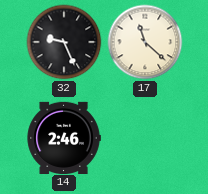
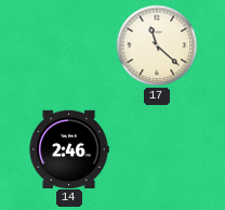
32: 9:26 -> none
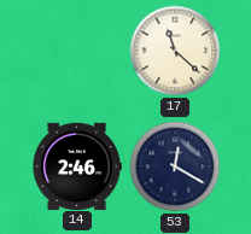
53: none -> 12:20
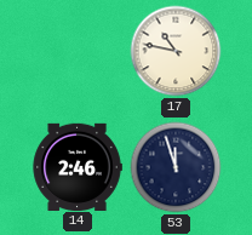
17: 11:22 -> 10:47
53: 12:20 -> 11:57
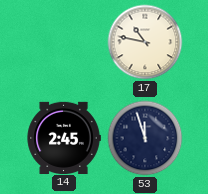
14: 2:46 -> 2:45
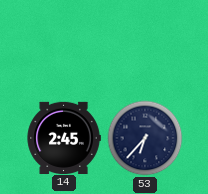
17: 10:47 -> none
53: 11:57 -> 6:37
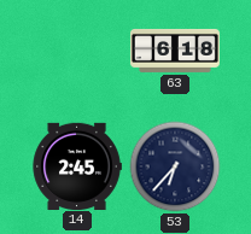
63: none -> 6:18
